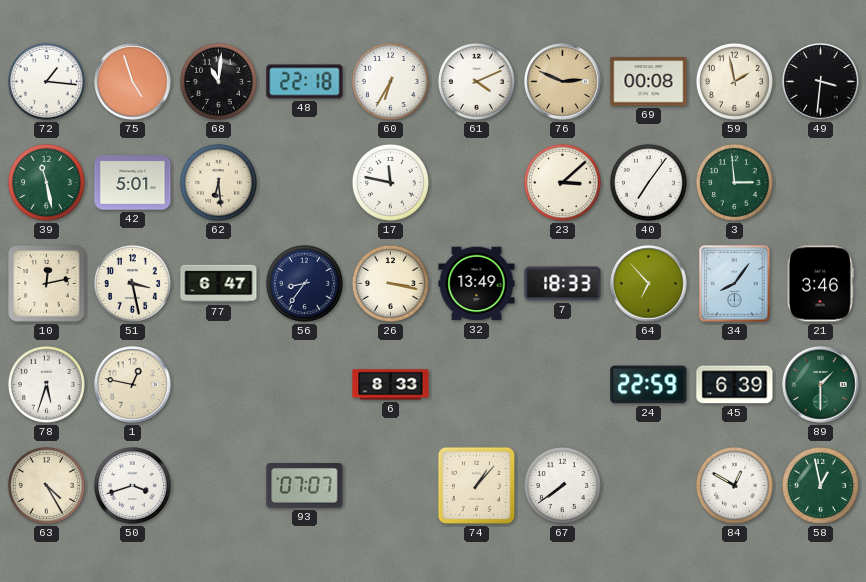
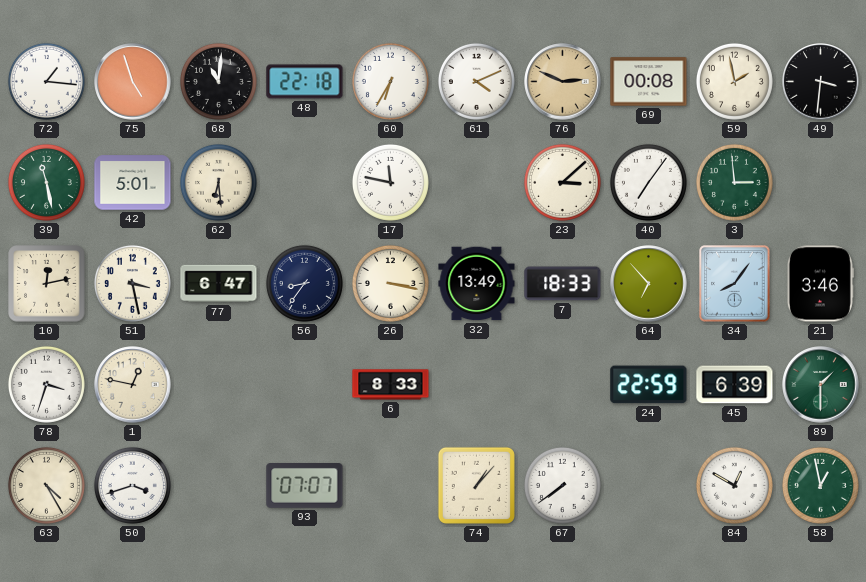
78: 5:33 -> 3:33
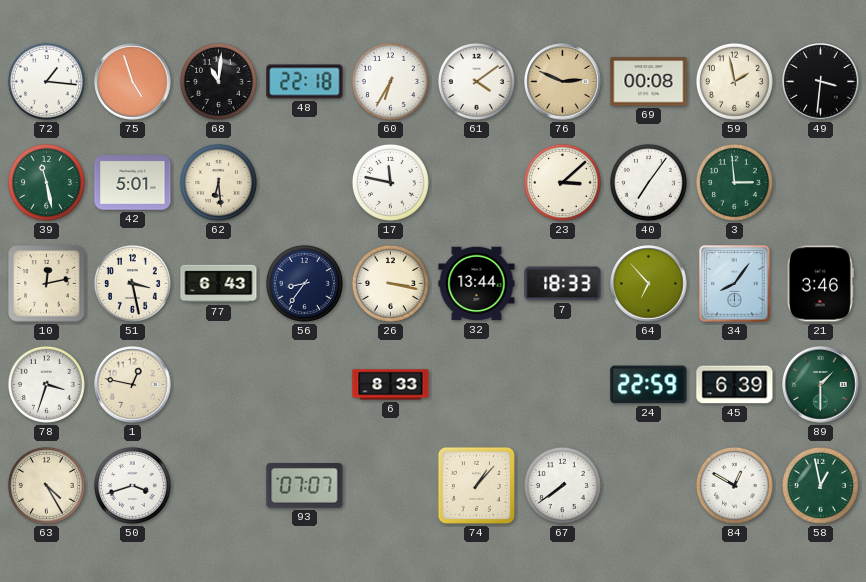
61: 4:11 -> 4:09
77: 6:47 -> 6:43
32: 13:49 -> 13:44
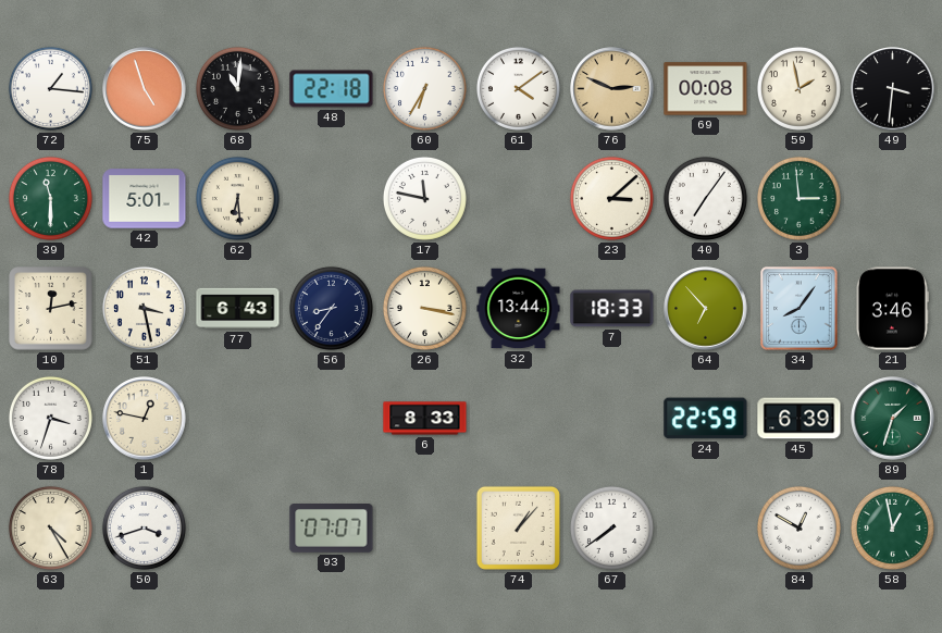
39: 11:28 -> 11:30
89: 1:30 -> 1:33
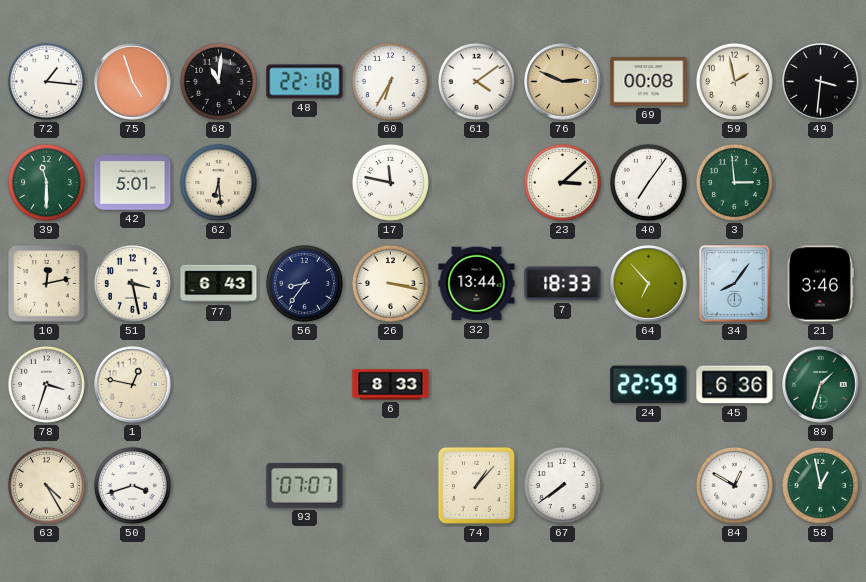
45: 6:39 -> 6:36
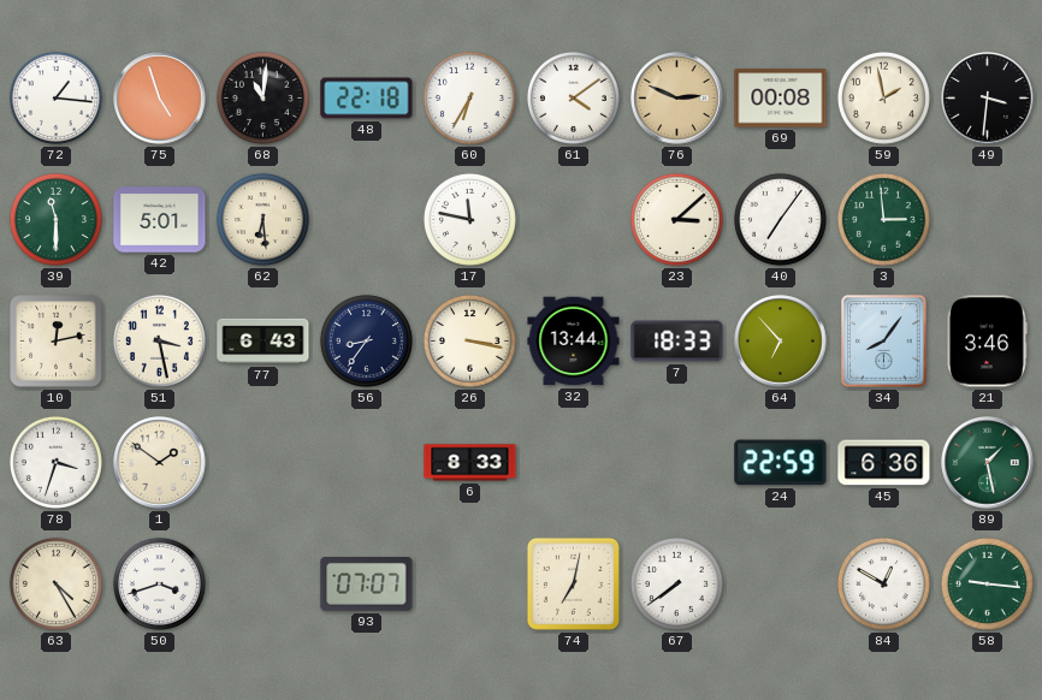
1: 12:47 -> 1:51
89: 1:33 -> 1:28
74: 1:07 -> 7:02
58: 12:58 -> 9:16
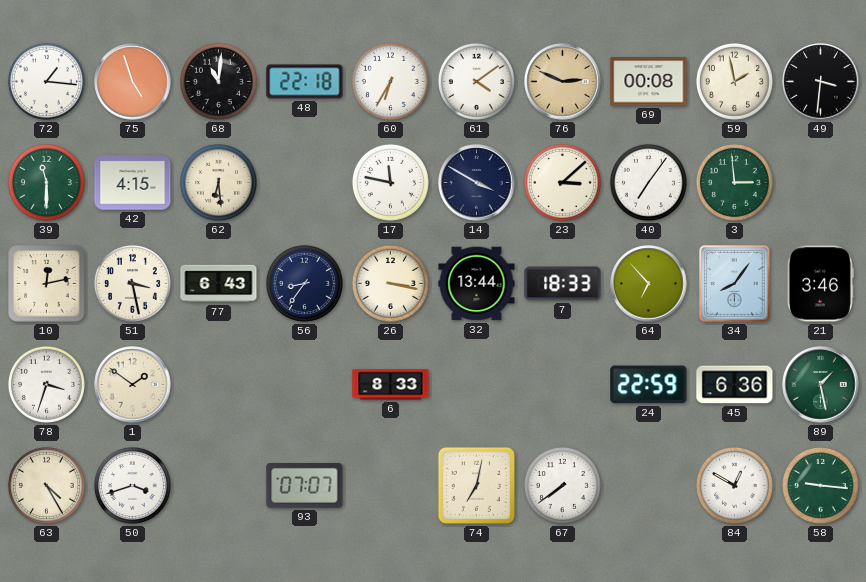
42: 5:01 -> 4:15
14: none -> 3:50
